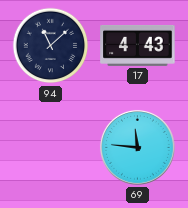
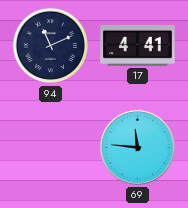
94: 11:08 -> 11:11
17: 4:43 -> 4:41
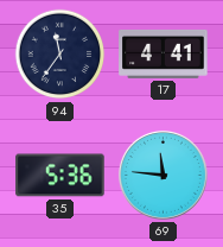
94: 11:11 -> 11:36
35: none -> 5:36
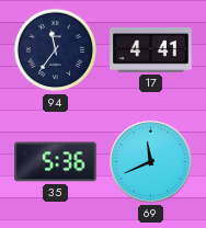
69: 11:46 -> 11:41
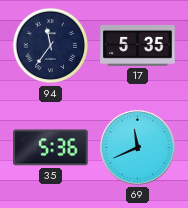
17: 4:41 -> 5:35
